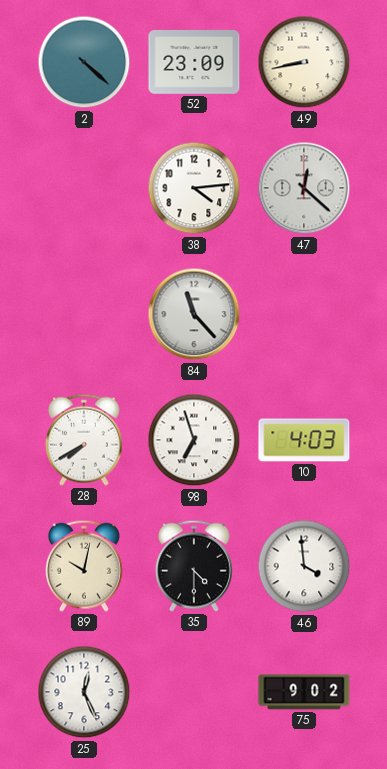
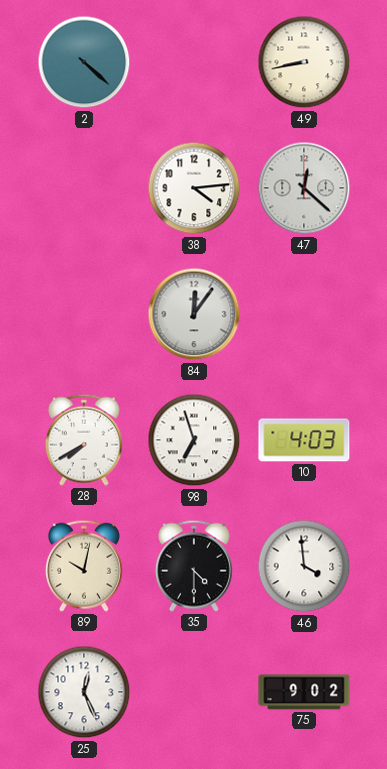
52: 23:09 -> none
84: 11:23 -> 12:06
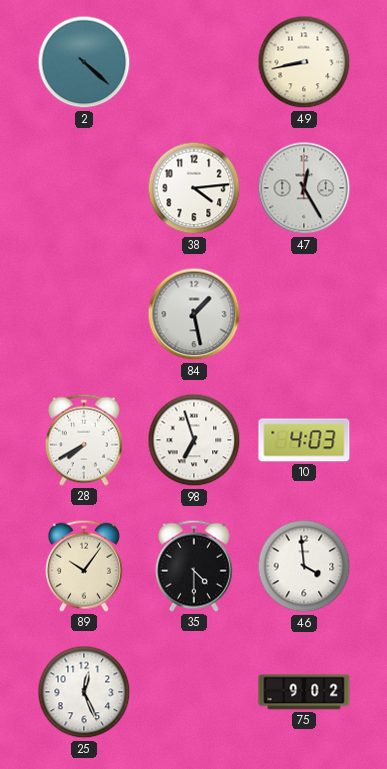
47: 12:22 -> 12:25
84: 12:06 -> 1:28
89: 10:02 -> 10:06
